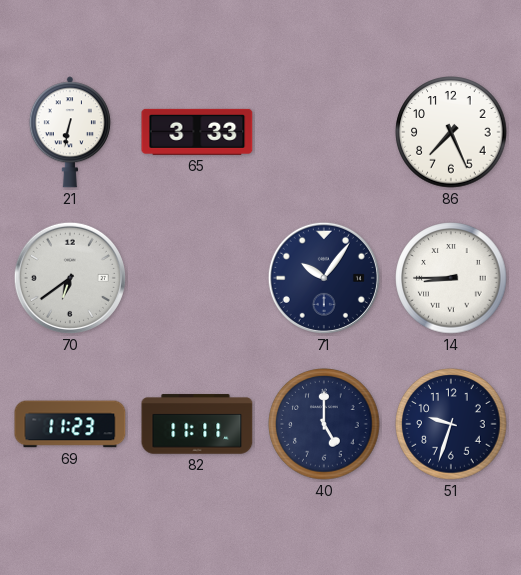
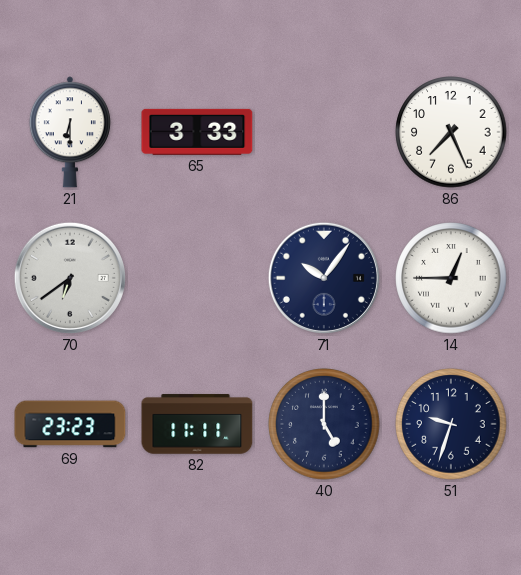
21: 6:32 -> 6:30
14: 8:45 -> 12:45
69: 11:23 -> 23:23
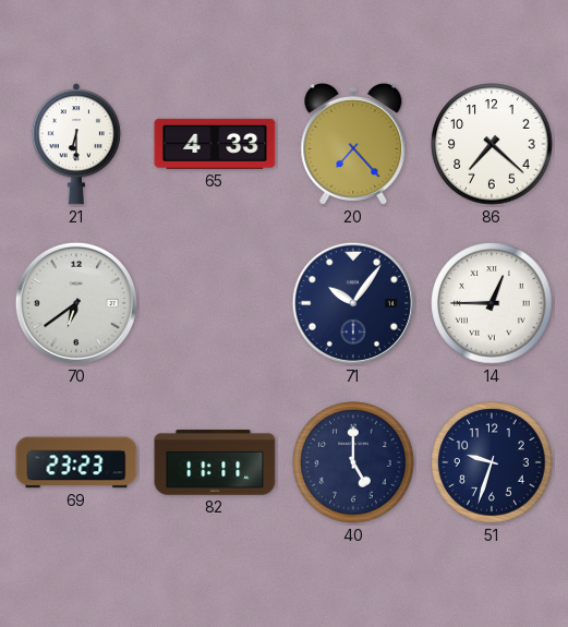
65: 3:33 -> 4:33
20: none -> 7:23
86: 7:26 -> 7:22
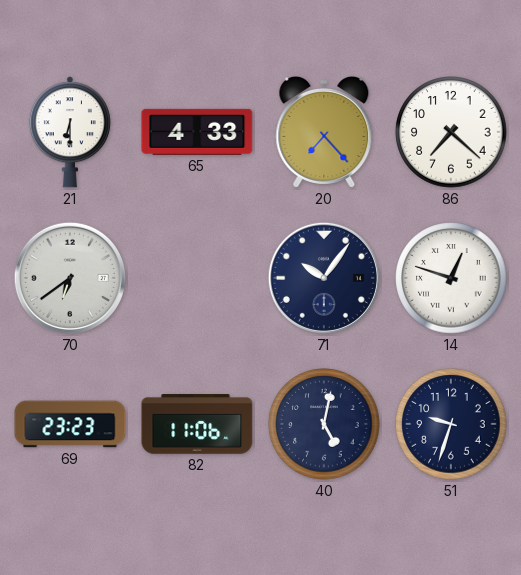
14: 12:45 -> 12:48
82: 11:11 -> 11:06
40: 5:00 -> 5:02
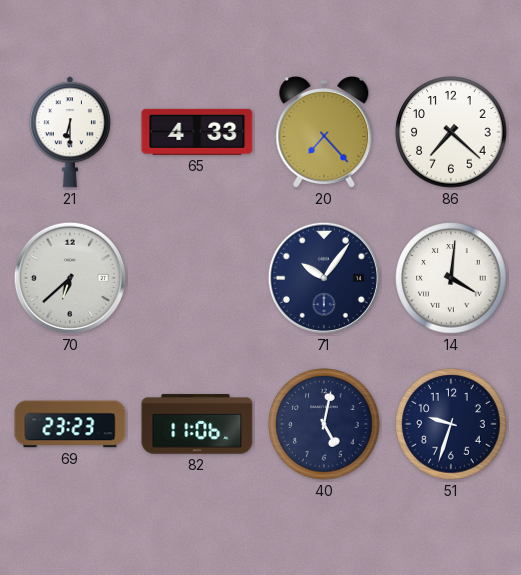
70: 6:39 -> 6:38
14: 12:48 -> 4:01
